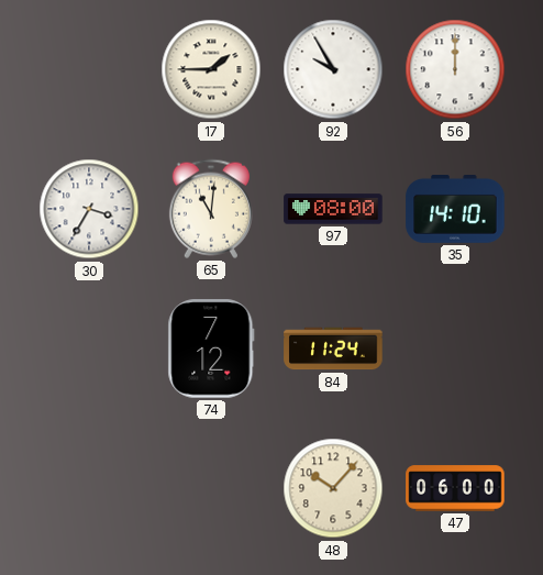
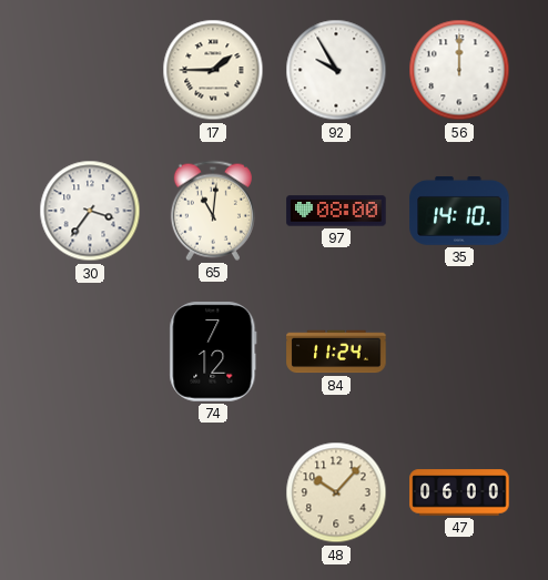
30: 3:35 -> 3:36
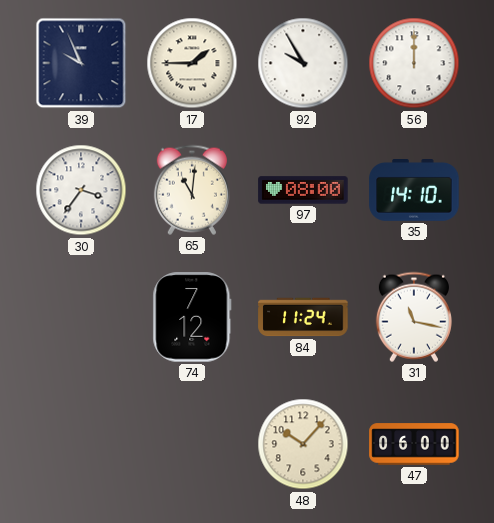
39: none -> 9:56
31: none -> 11:17
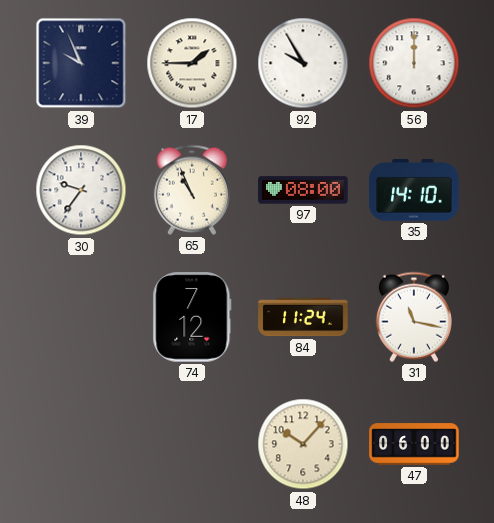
30: 3:36 -> 9:36
65: 11:01 -> 10:56
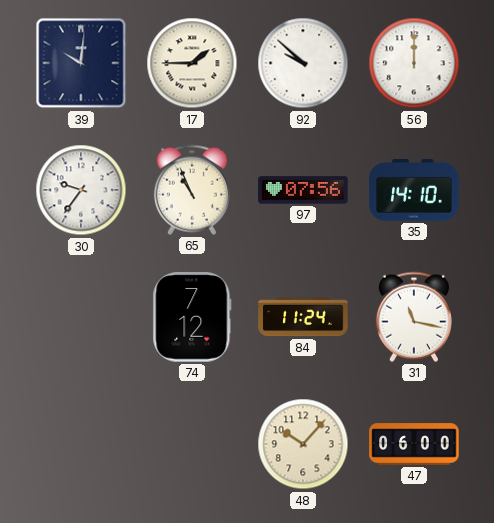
39: 9:56 -> 10:01
92: 9:55 -> 9:52
97: 08:00 -> 07:56
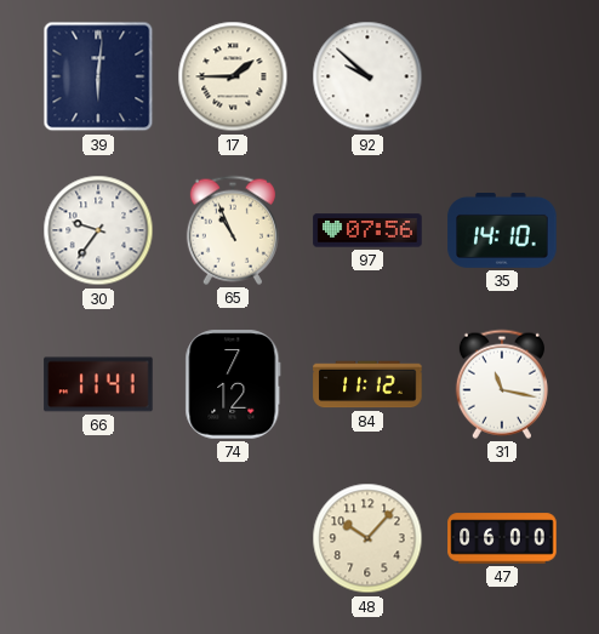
39: 10:01 -> 6:01
56: 12:00 -> none
66: none -> 11:41
84: 11:24 -> 11:12
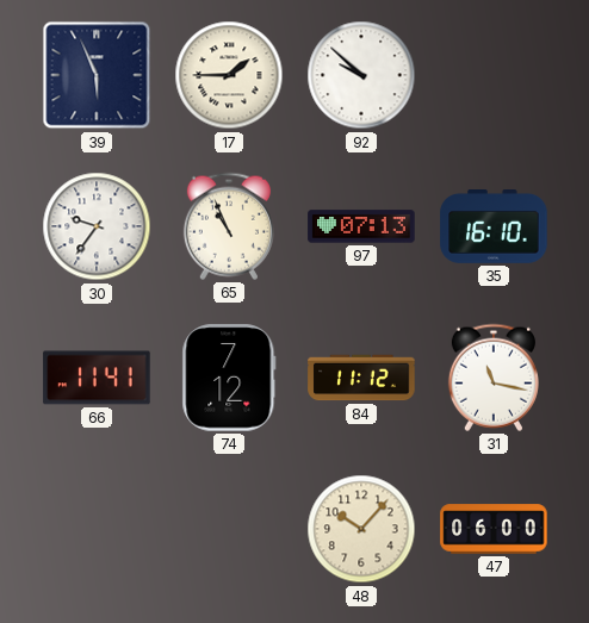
39: 6:01 -> 5:56
97: 07:56 -> 07:13
35: 14:10 -> 16:10
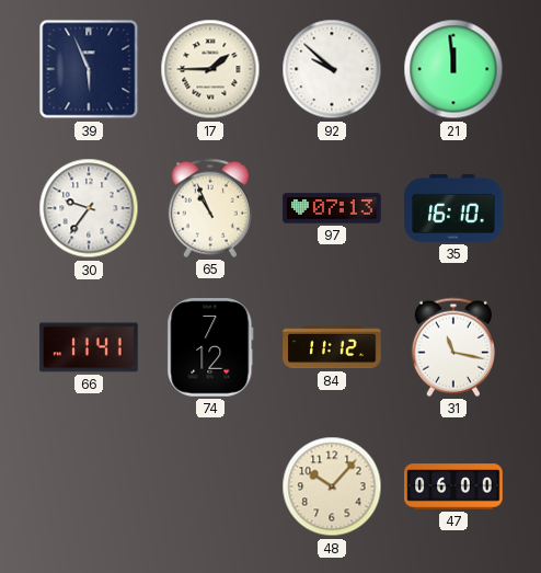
21: none -> 11:59
